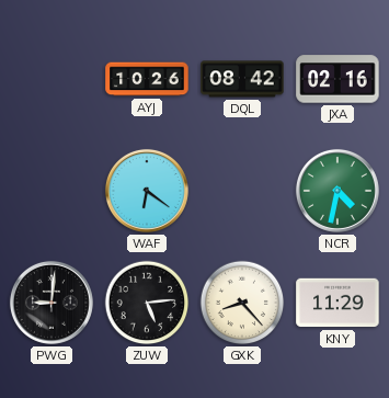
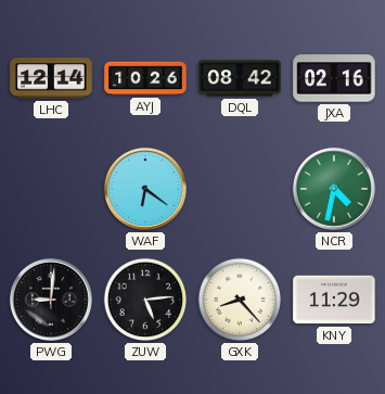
LHC: none -> 12:14
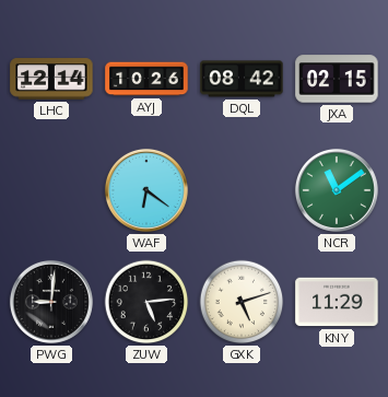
JXA: 02:16 -> 02:15
NCR: 4:32 -> 11:09
GXK: 8:23 -> 5:12
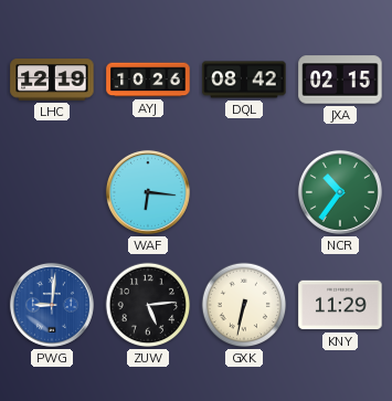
LHC: 12:14 -> 12:19
WAF: 6:21 -> 6:16
NCR: 11:09 -> 10:36
PWG dial: black -> blue
GXK: 5:12 -> 6:32
